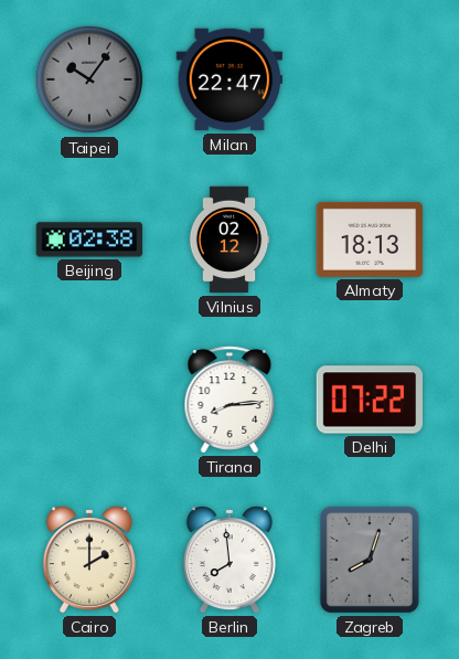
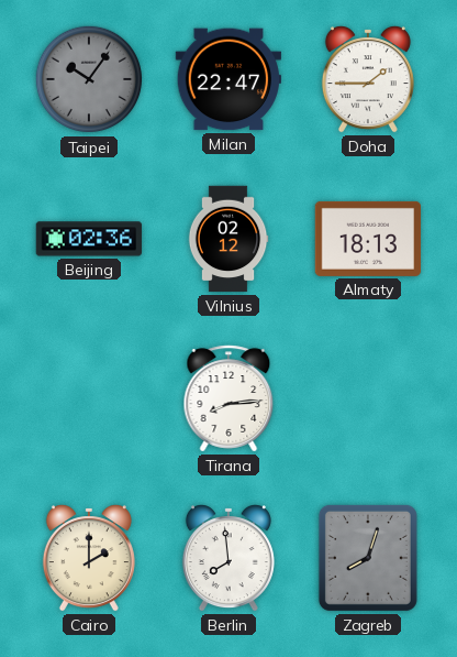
Doha: none -> 1:45
Beijing: 02:38 -> 02:36
Delhi: 07:22 -> none
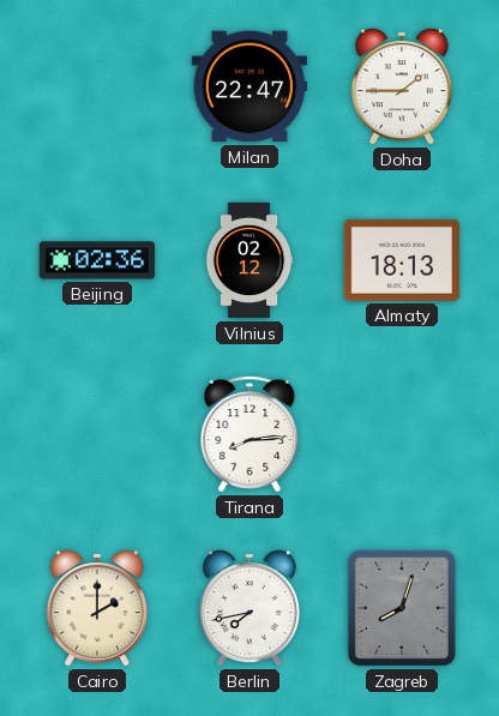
Taipei: 10:06 -> none
Berlin: 7:59 -> 7:43
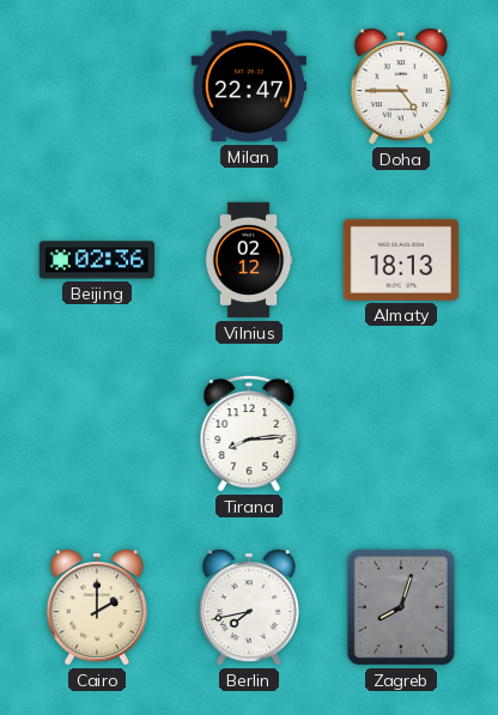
Doha: 1:45 -> 4:45
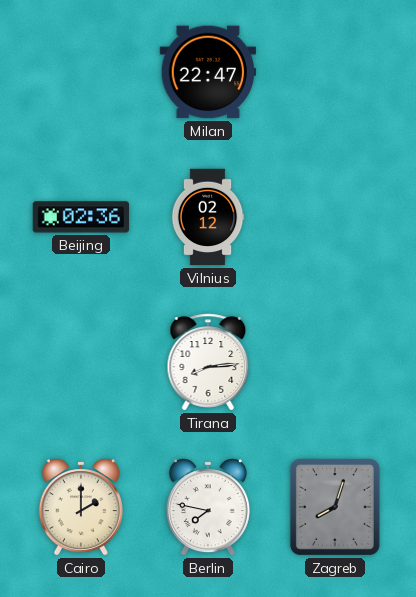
Doha: 4:45 -> none
Almaty: 18:13 -> none
Berlin: 7:43 -> 7:47
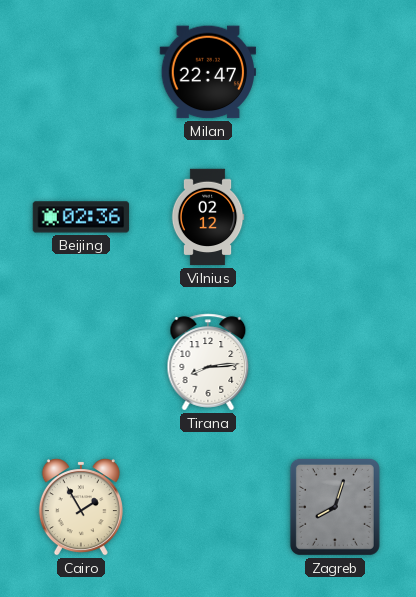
Cairo: 2:00 -> 1:55
Berlin: 7:47 -> none
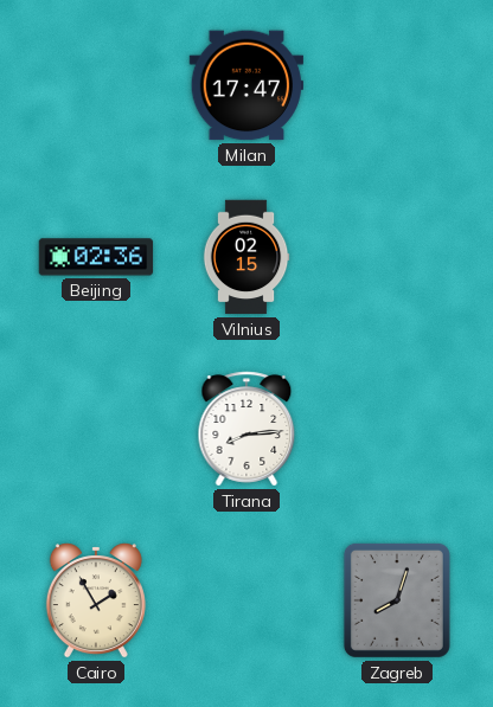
Milan: 22:47 -> 17:47
Vilnius: 02:12 -> 02:15
